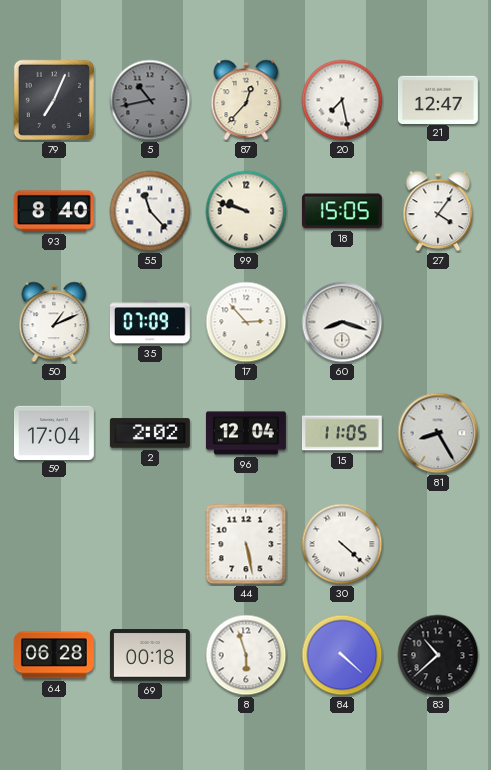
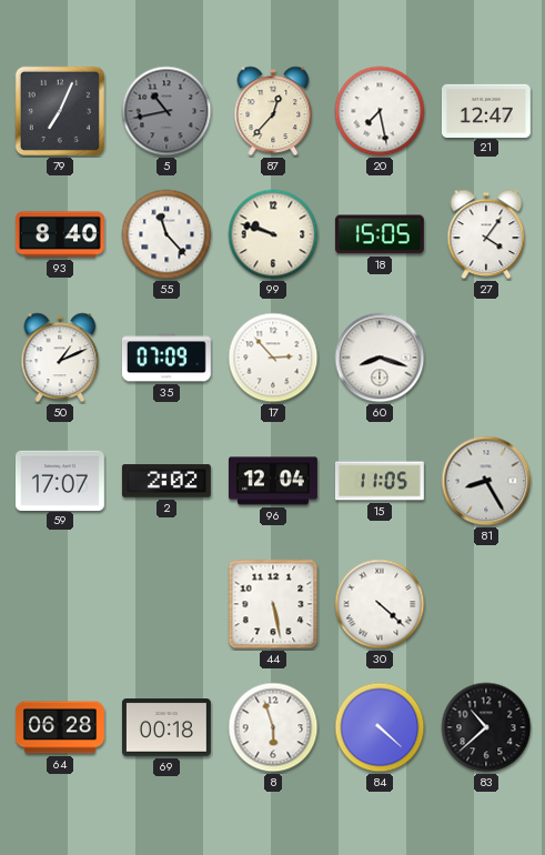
59: 17:04 -> 17:07
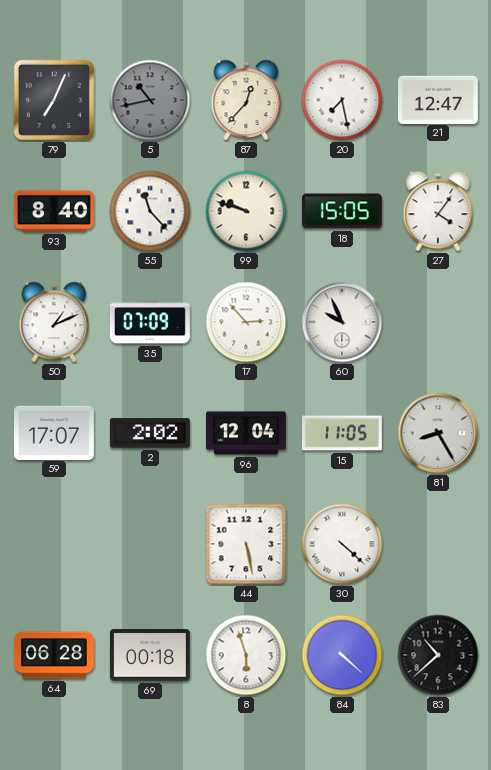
60: 8:18 -> 9:56
